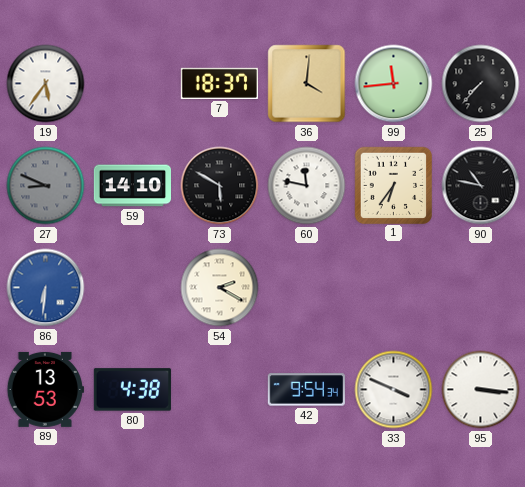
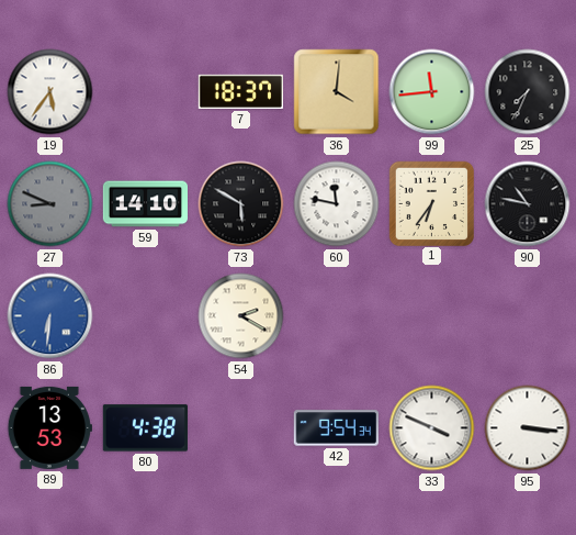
25: 7:37 -> 7:34
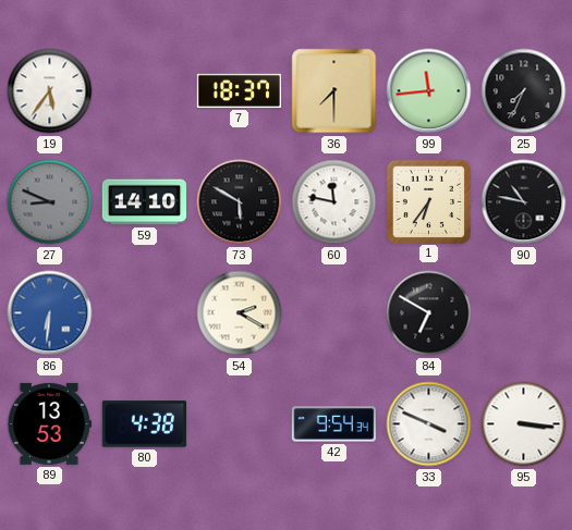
36: 4:01 -> 7:30
84: none -> 6:50
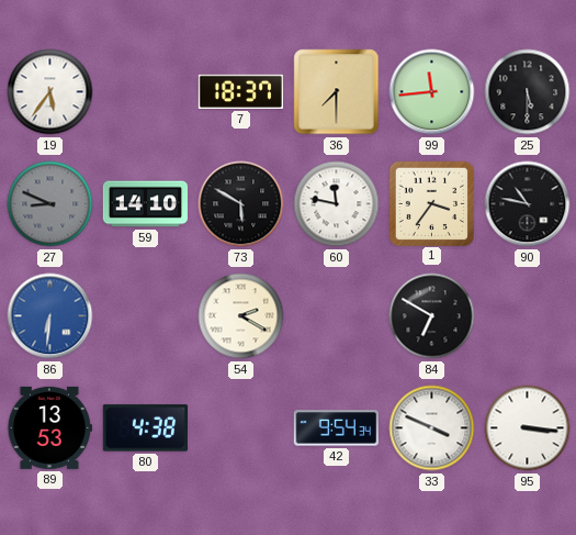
25: 7:34 -> 5:30
1: 6:36 -> 3:36
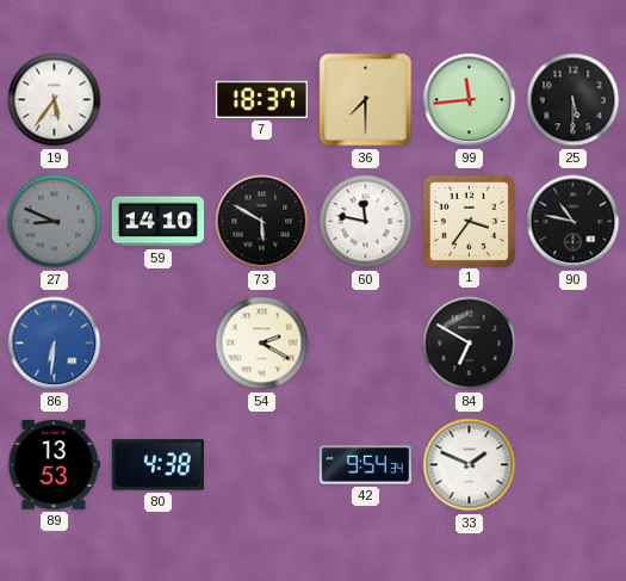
33: 3:49 -> 1:49
95: 3:16 -> none
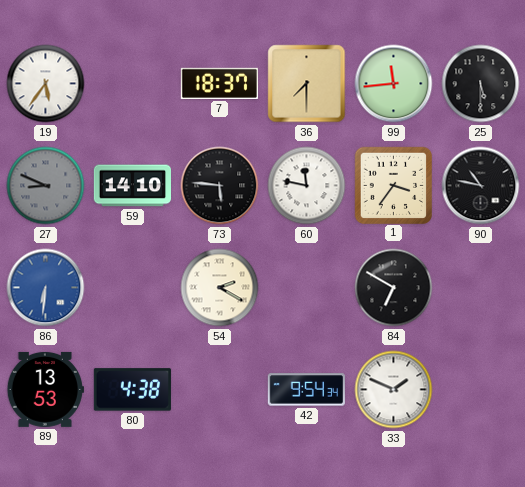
73: 5:50 -> 5:46
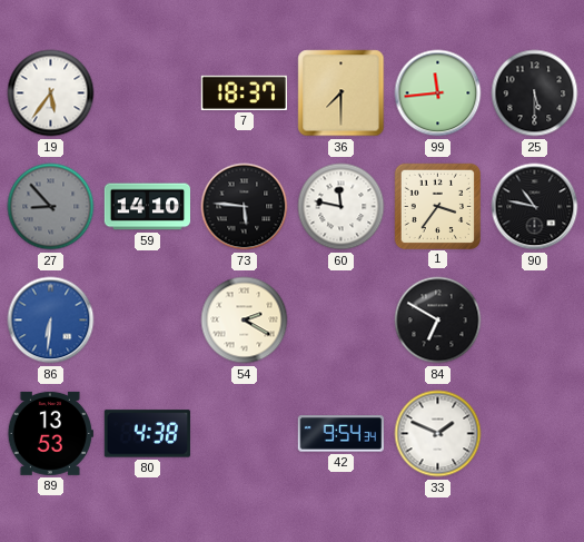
27: 8:49 -> 8:53
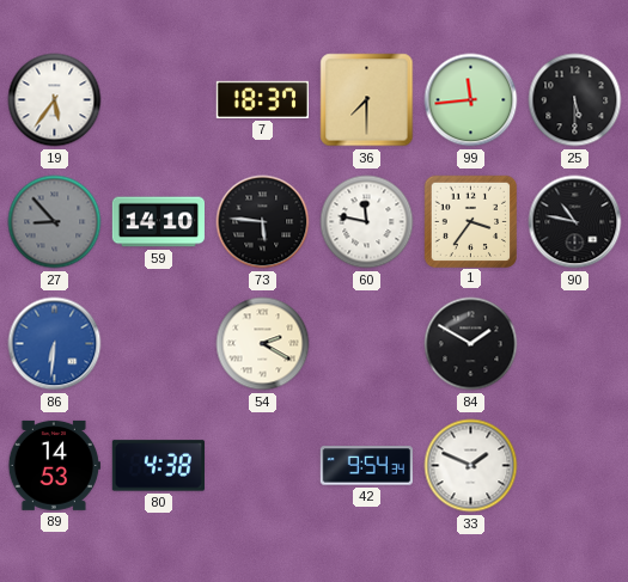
84: 6:50 -> 1:50
89: 13:53 -> 14:53
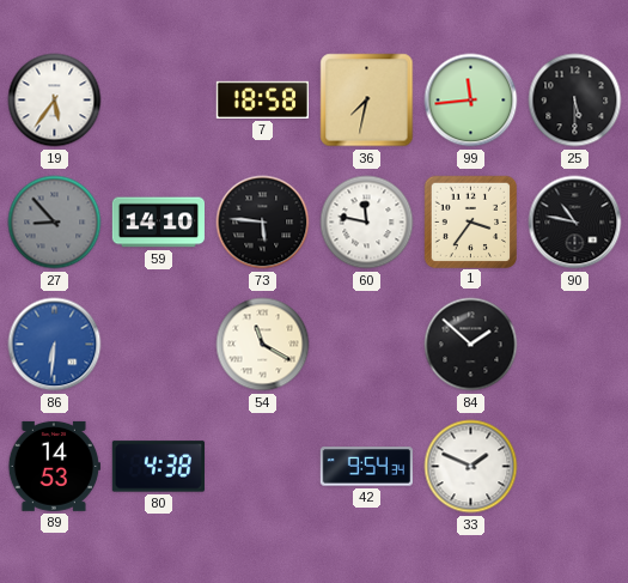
7: 18:37 -> 18:58
36: 7:30 -> 7:32
54: 2:20 -> 11:20
84: 1:50 -> 1:52
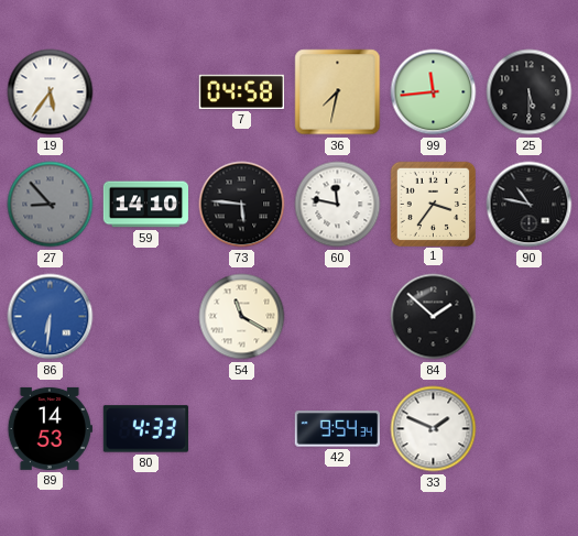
7: 18:58 -> 04:58
80: 4:38 -> 4:33
